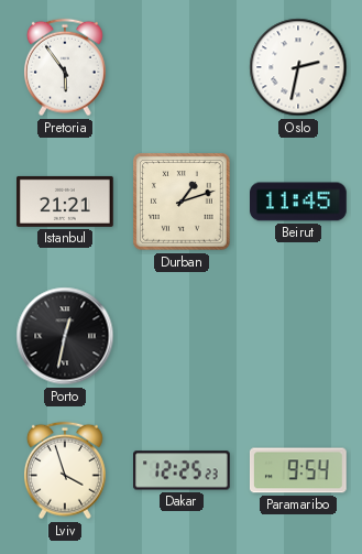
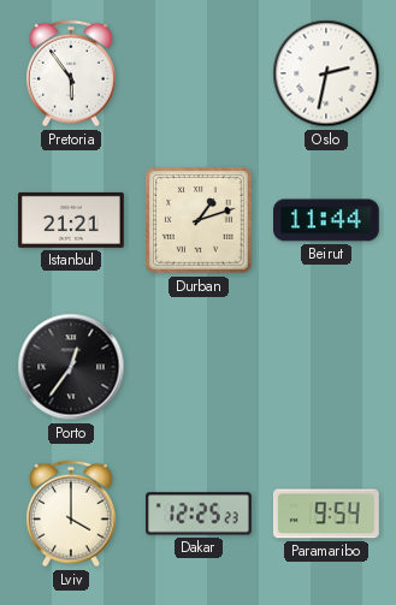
Beirut: 11:45 -> 11:44
Porto: 12:32 -> 12:36
Lviv: 3:57 -> 4:00
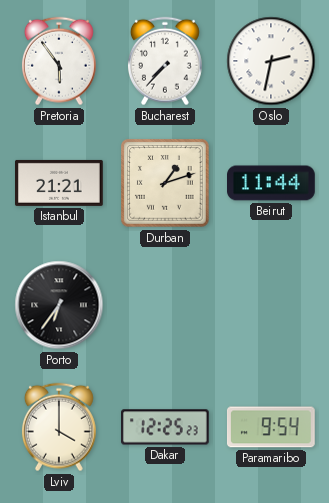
Bucharest: none -> 7:37
Porto: 12:36 -> 6:36
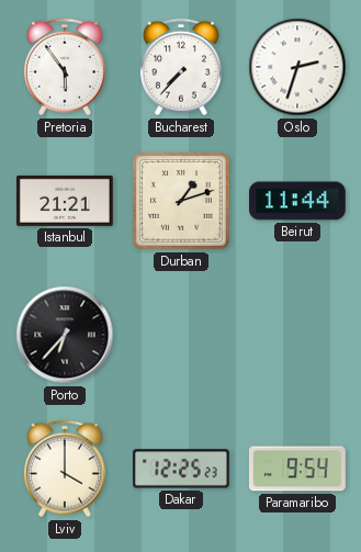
Oslo: 2:32 -> 2:33
Porto: 6:36 -> 6:37
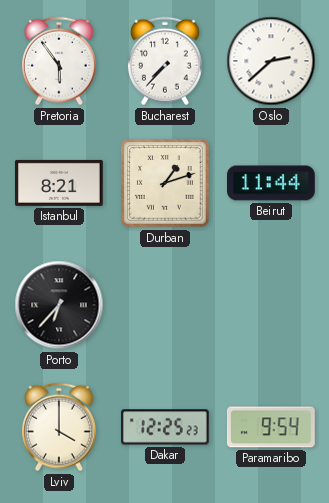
Oslo: 2:33 -> 2:38
Istanbul: 21:21 -> 8:21
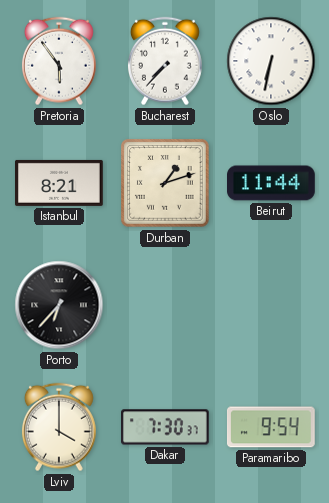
Oslo: 2:38 -> 6:32
Dakar: 12:25 -> 7:30
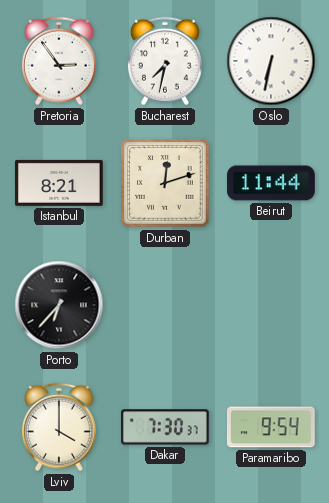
Pretoria: 5:54 -> 2:54
Bucharest: 7:37 -> 7:32
Durban: 1:12 -> 12:12
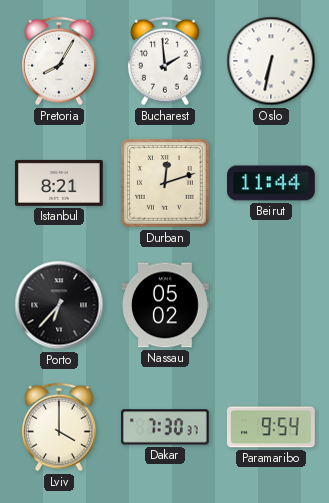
Pretoria: 2:54 -> 8:05
Bucharest: 7:32 -> 1:59
Nassau: none -> 05:02
